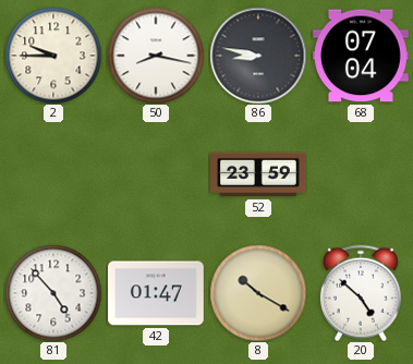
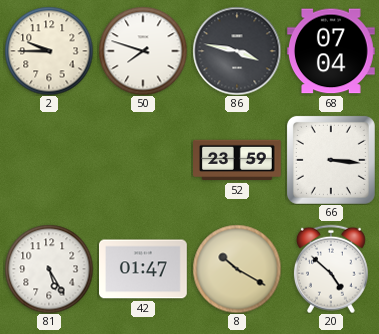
50: 8:17 -> 7:48
86: 8:47 -> 3:47
66: none -> 3:16
81: 4:53 -> 5:25
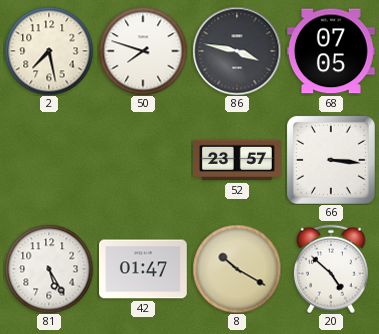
2: 9:45 -> 7:28
68: 07:04 -> 07:05
52: 23:59 -> 23:57
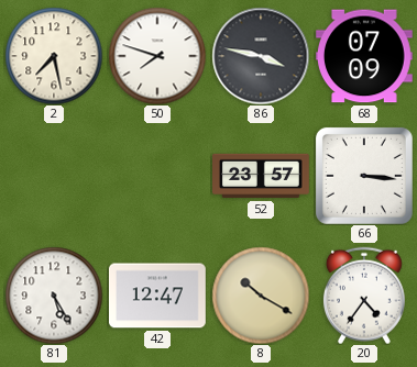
68: 07:05 -> 07:09
42: 01:47 -> 12:47
20: 4:52 -> 4:36
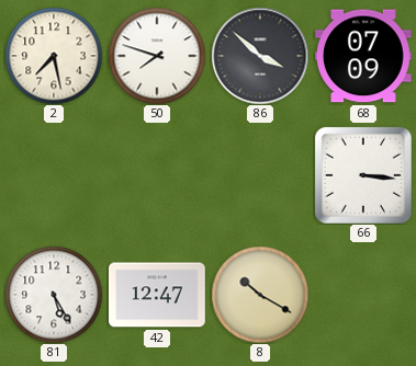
86: 3:47 -> 3:52
52: 23:57 -> none
20: 4:36 -> none
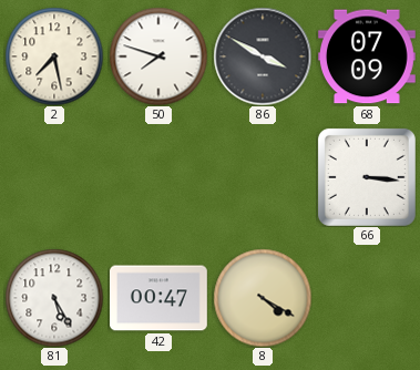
86: 3:52 -> 3:50
42: 12:47 -> 00:47
8: 10:20 -> 4:20
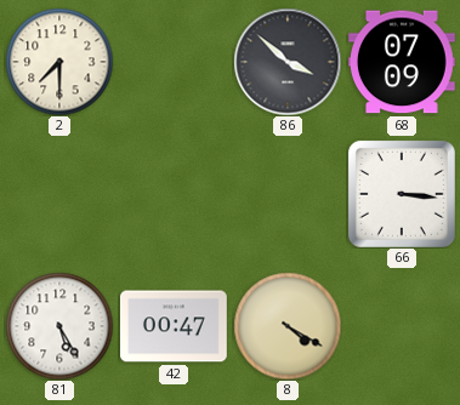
2: 7:28 -> 7:30
50: 7:48 -> none
86: 3:50 -> 3:52
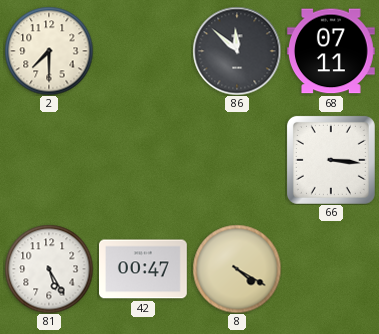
86: 3:52 -> 11:52
68: 07:09 -> 07:11
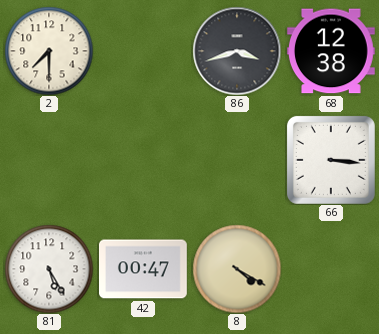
86: 11:52 -> 3:42
68: 07:11 -> 12:38
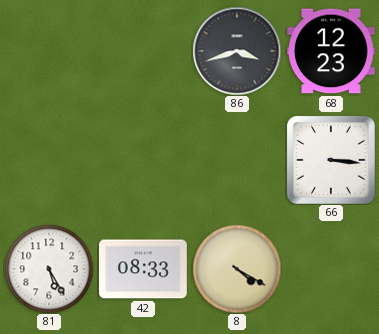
2: 7:30 -> none
68: 12:38 -> 12:23
42: 00:47 -> 08:33
